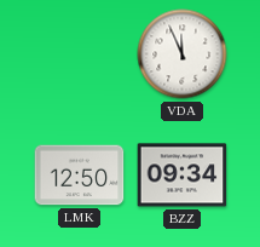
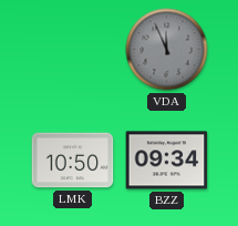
VDA dial: white -> grey
LMK: 12:50 -> 10:50
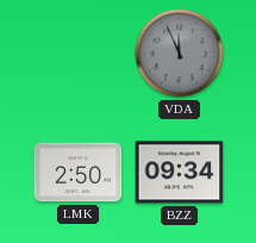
LMK: 10:50 -> 2:50
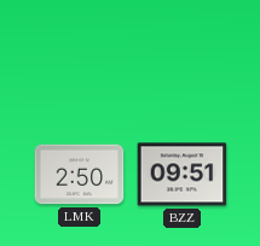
VDA: 11:56 -> none
BZZ: 09:34 -> 09:51
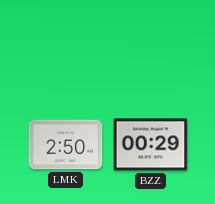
BZZ: 09:51 -> 00:29
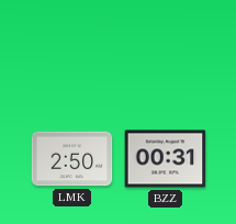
BZZ: 00:29 -> 00:31
